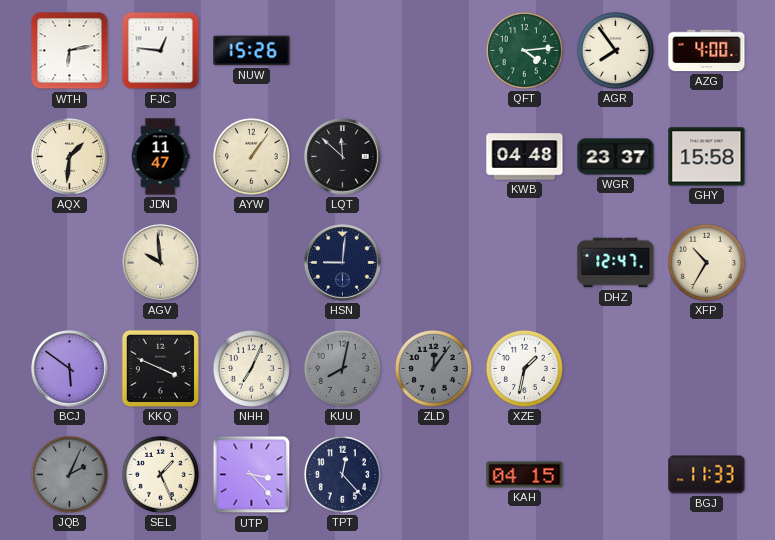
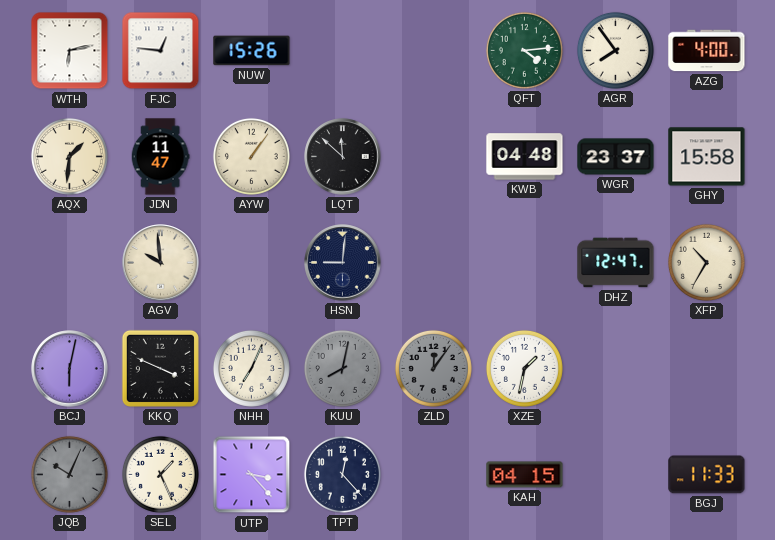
BCJ: 5:51 -> 6:02
JQB: 2:04 -> 10:04
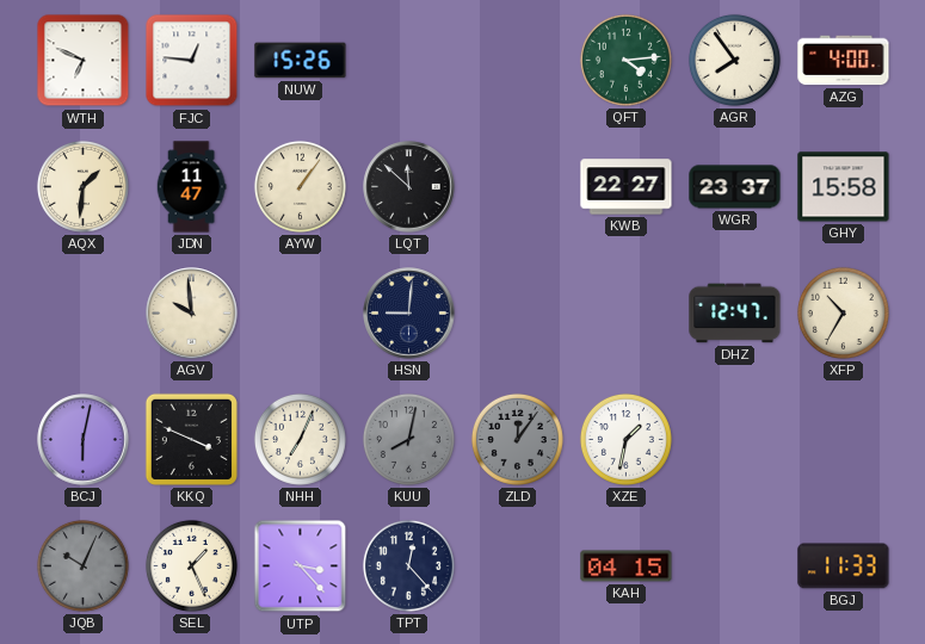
WTH: 6:13 -> 6:49
KWB: 04:48 -> 22:27
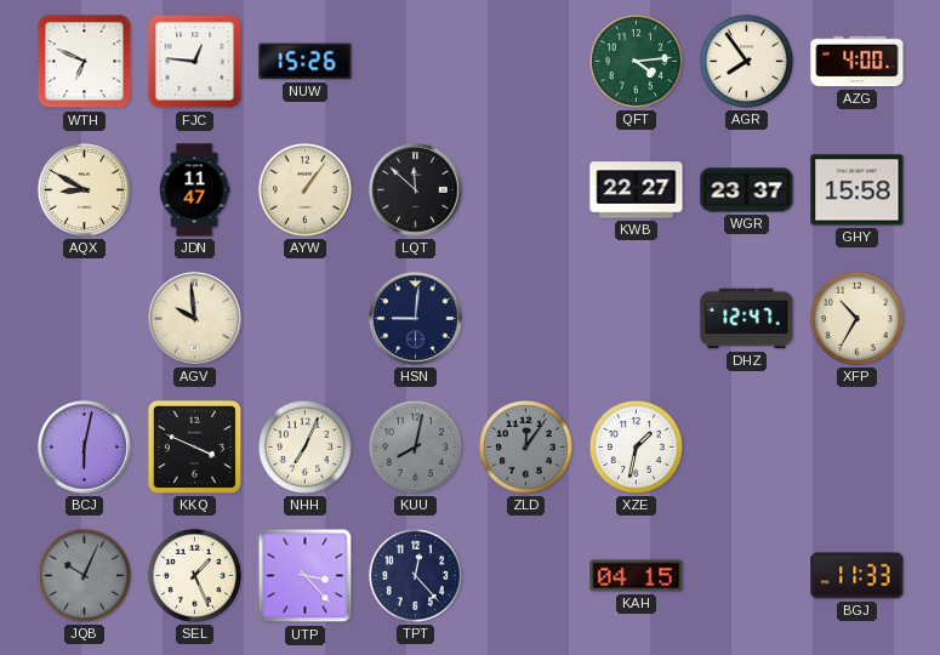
AQX: 1:31 -> 8:50
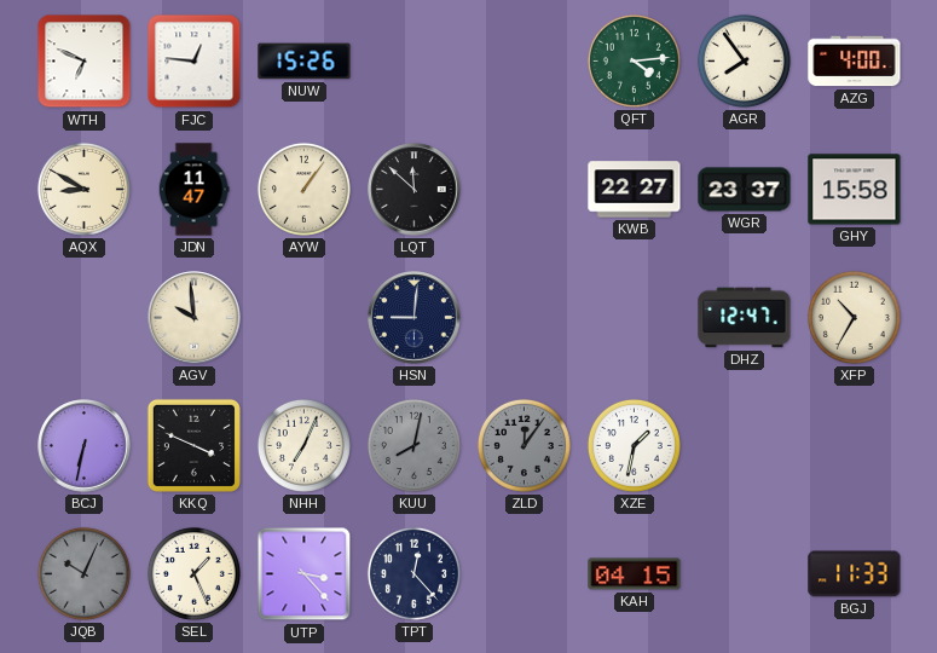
BCJ: 6:02 -> 6:32
